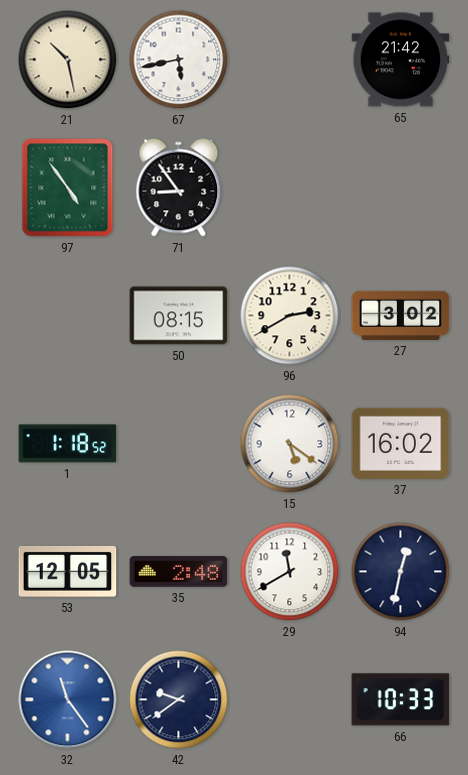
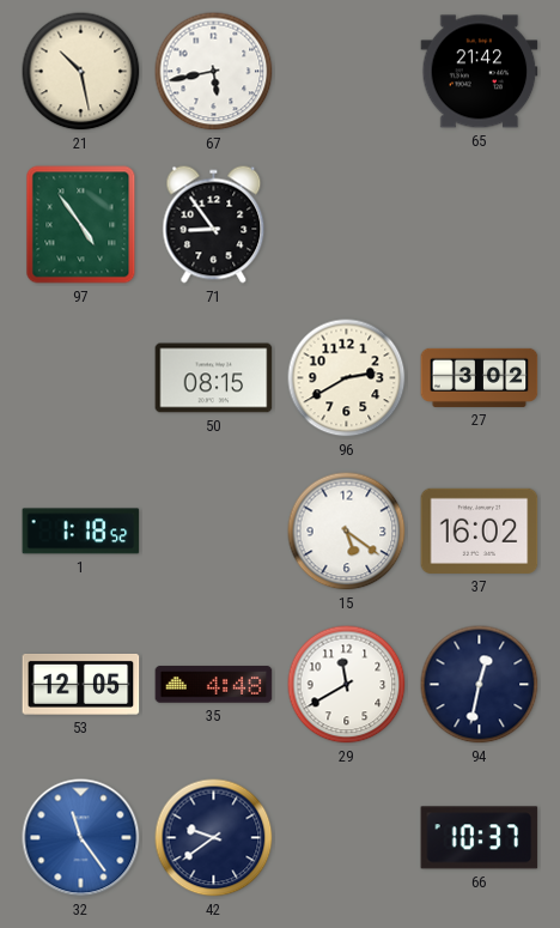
35: 2:48 -> 4:48
66: 10:33 -> 10:37
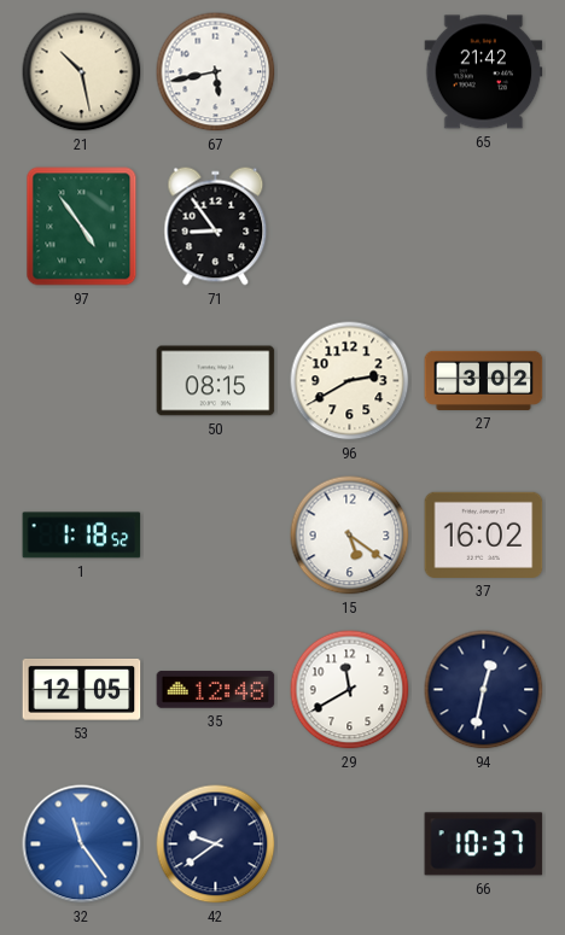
35: 4:48 -> 12:48
